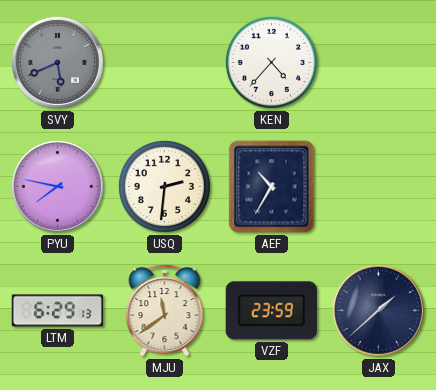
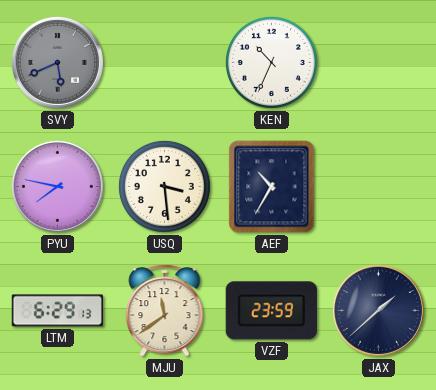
KEN: 4:37 -> 10:34
USQ: 2:31 -> 3:29
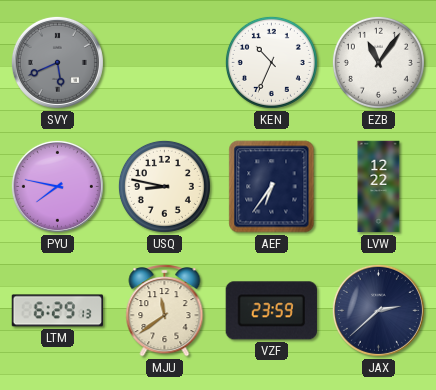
EZB: none -> 11:06
USQ: 3:29 -> 8:47
AEF: 10:35 -> 6:36
LVW: none -> 12:22
JAX: 1:38 -> 2:38
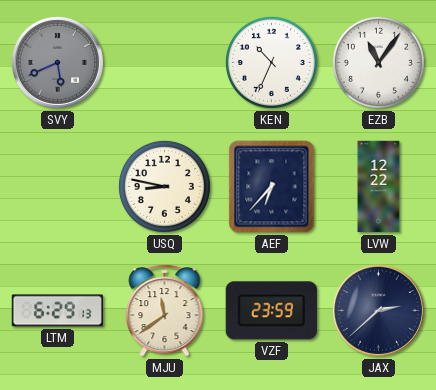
PYU: 7:47 -> none
AEF: 6:36 -> 6:37
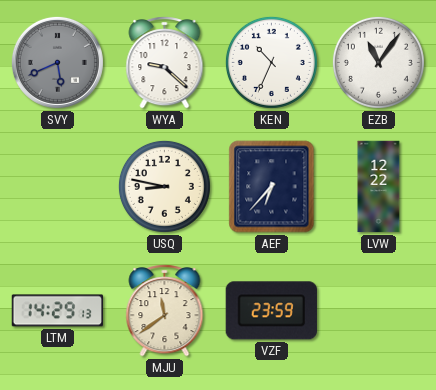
WYA: none -> 9:22
LTM: 6:29 -> 14:29
JAX: 2:38 -> none
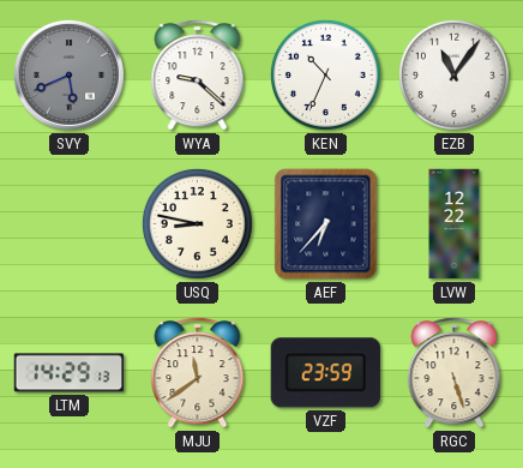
RGC: none -> 5:27
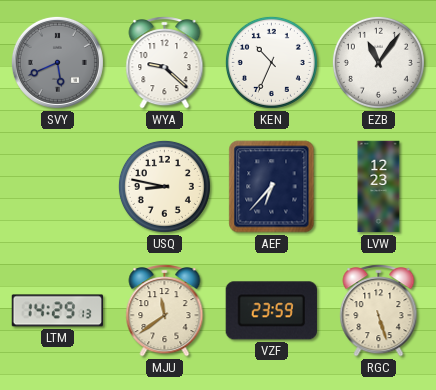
LVW: 12:22 -> 12:23
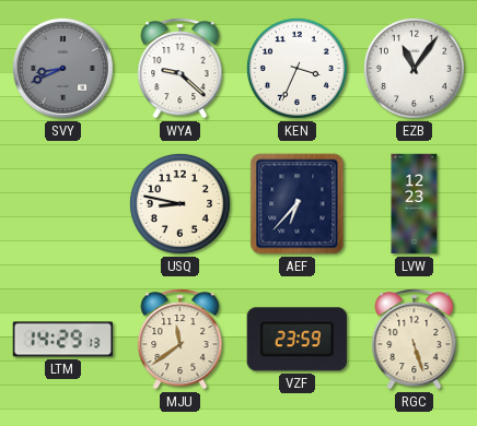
SVY: 5:41 -> 8:41
KEN: 10:34 -> 3:34
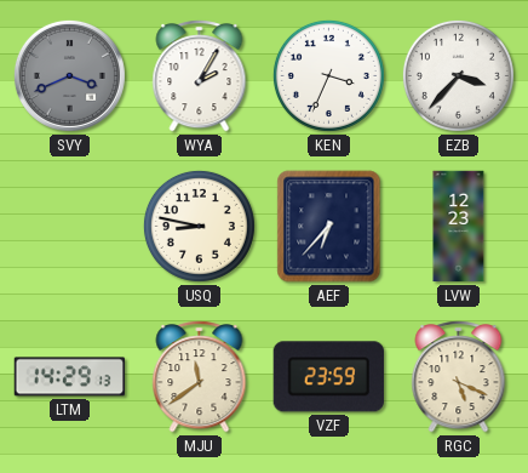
SVY: 8:41 -> 3:41
WYA: 9:22 -> 2:05
EZB: 11:06 -> 3:37
RGC: 5:27 -> 5:19
